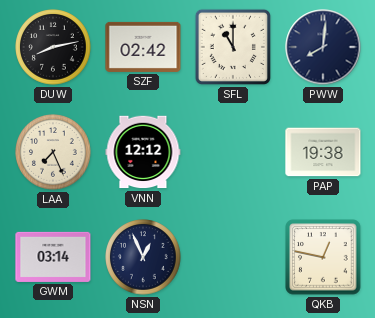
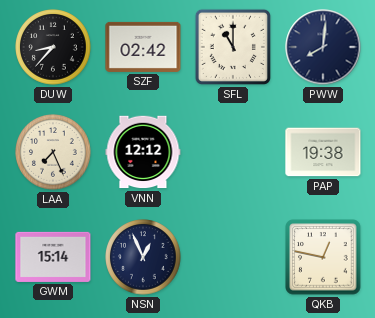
DUW: 8:13 -> 8:37
GWM: 03:14 -> 15:14
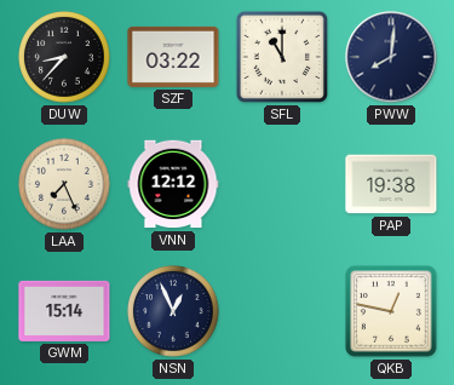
SZF: 02:42 -> 03:22
